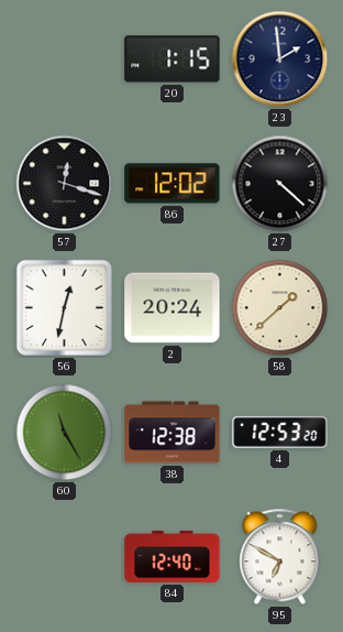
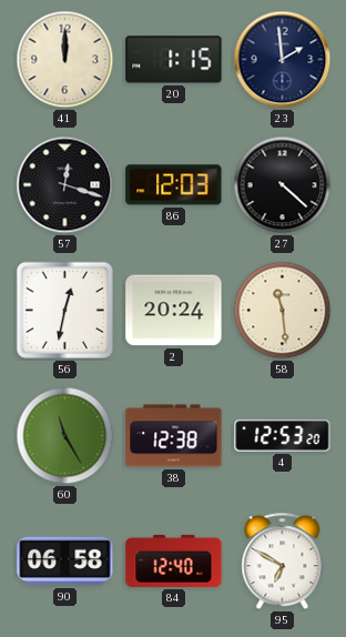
41: none -> 12:00
86: 12:02 -> 12:03
58: 1:38 -> 11:29
90: none -> 06:58
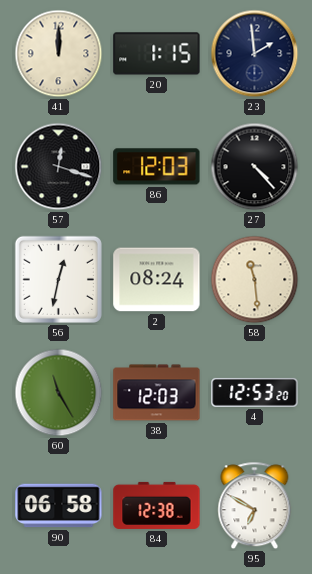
27: 4:22 -> 4:23
2: 20:24 -> 08:24
38: 12:38 -> 12:03
84: 12:40 -> 12:38
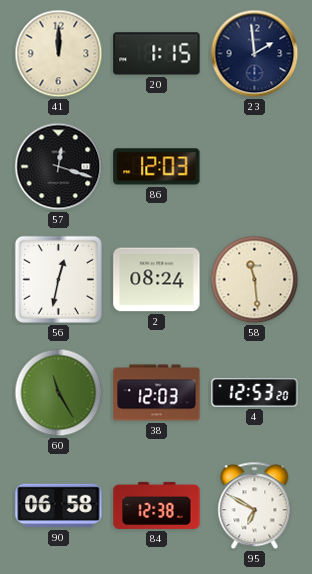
27: 4:23 -> none
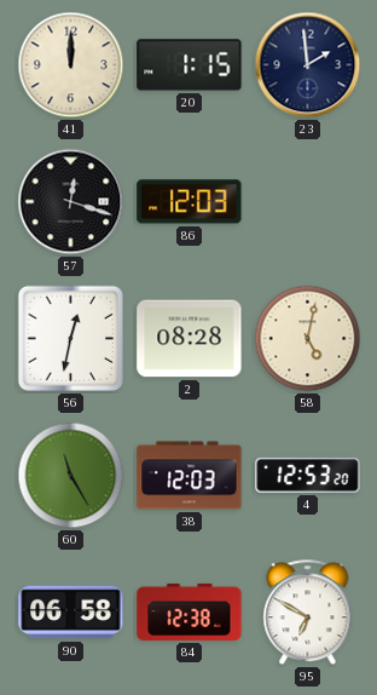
2: 08:24 -> 08:28
58: 11:29 -> 5:02
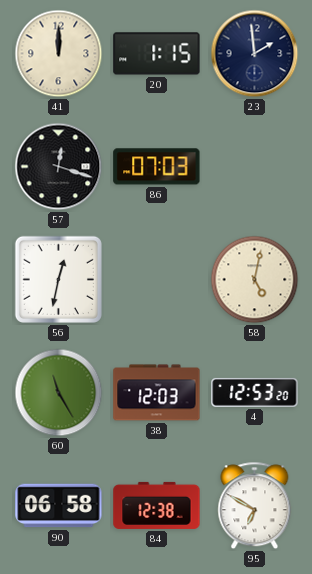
86: 12:03 -> 07:03
2: 08:28 -> none
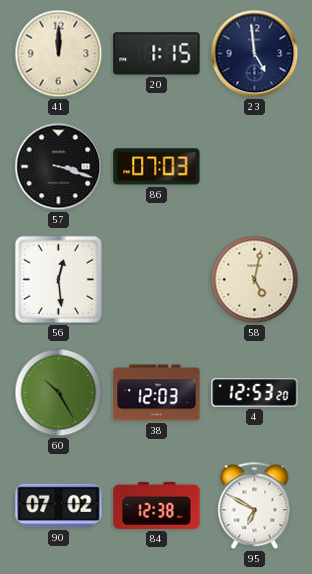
23: 1:59 -> 4:59
57: 12:18 -> 3:18
56: 12:32 -> 12:29
60: 11:25 -> 10:25
90: 06:58 -> 07:02
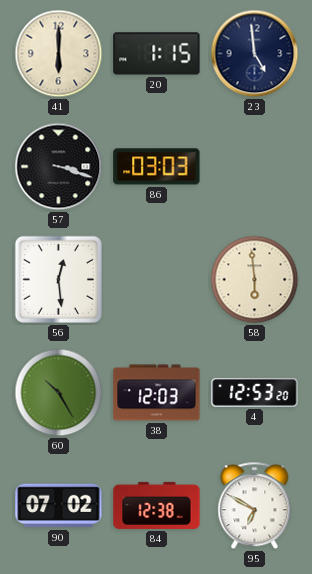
41: 12:00 -> 6:00
86: 07:03 -> 03:03
58: 5:02 -> 5:59
